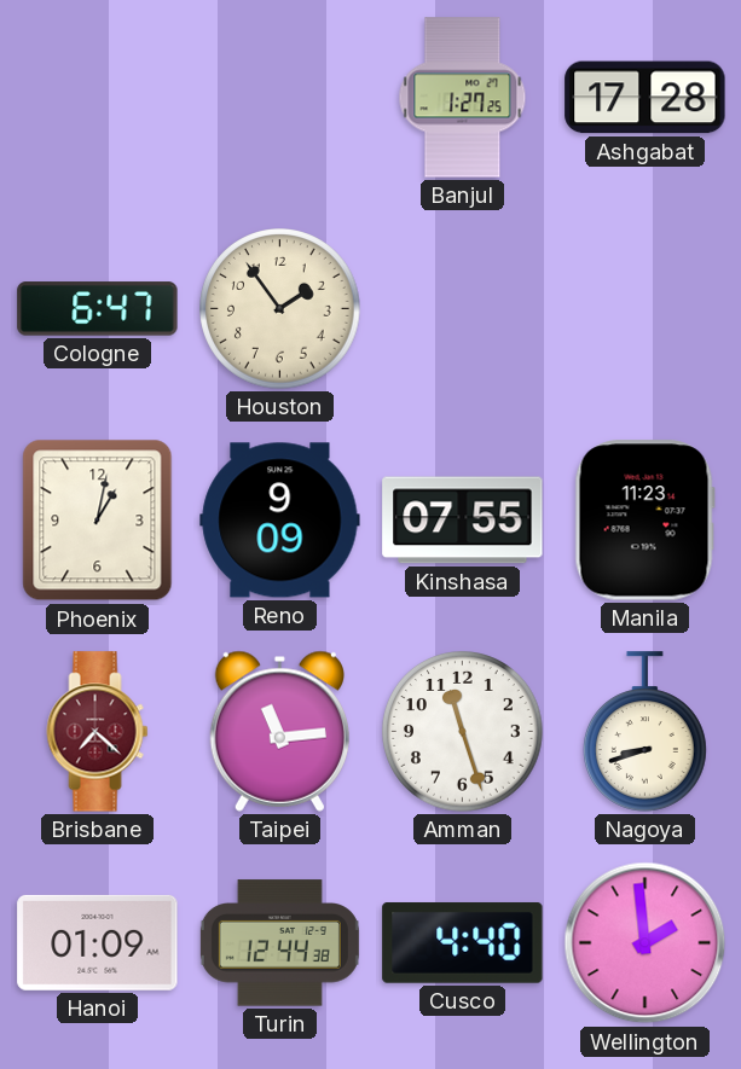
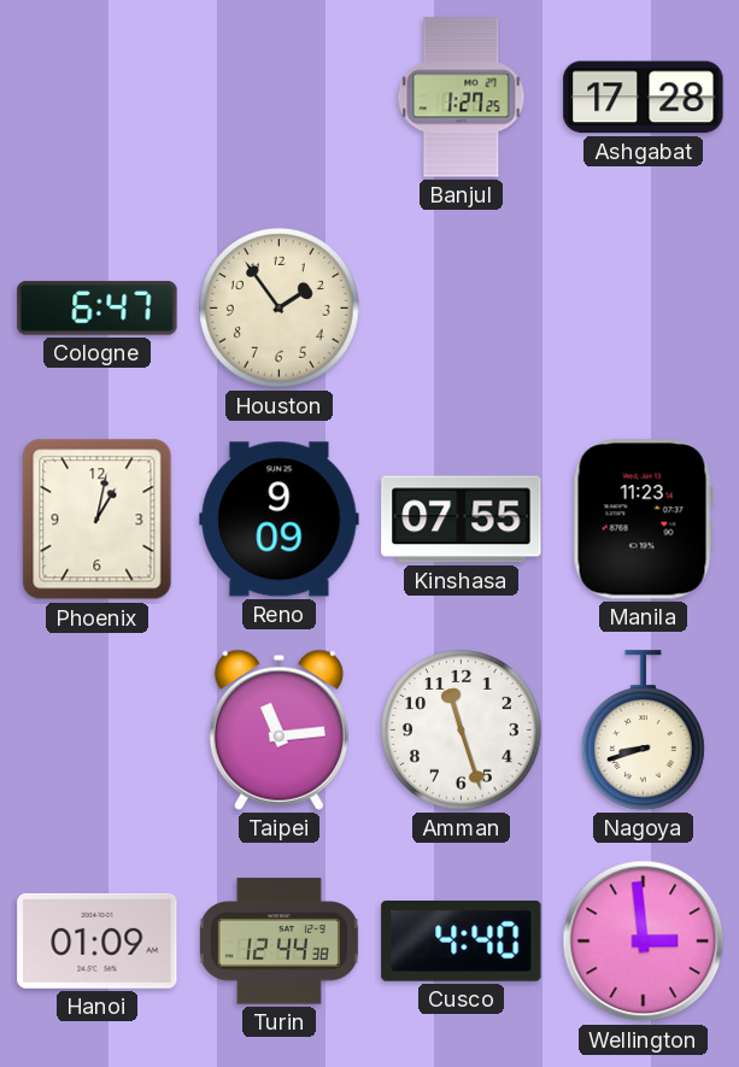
Brisbane: 7:22 -> none
Wellington: 1:59 -> 2:59
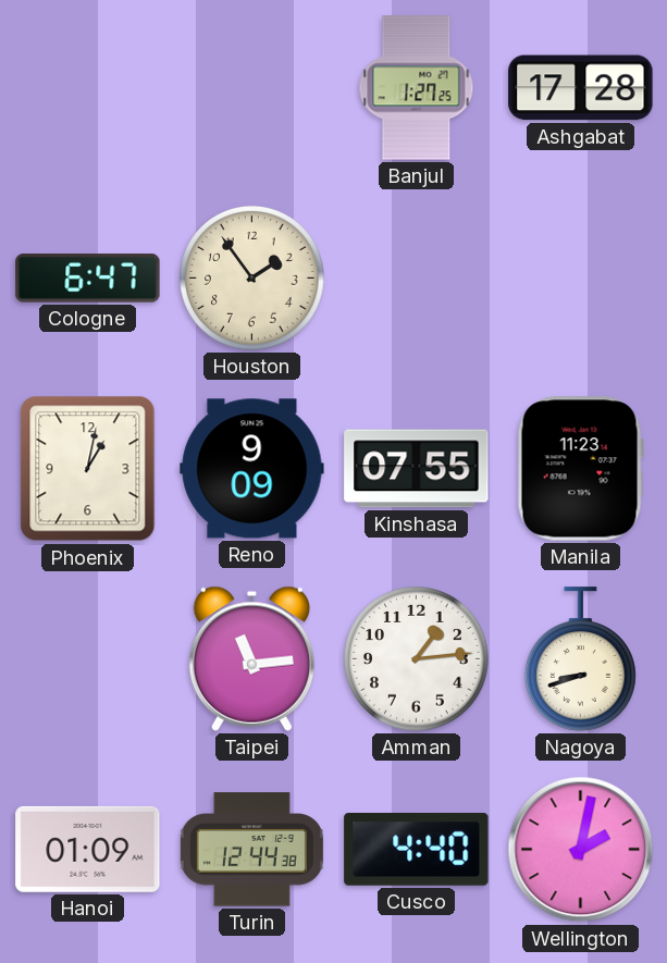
Amman: 11:27 -> 1:14
Wellington: 2:59 -> 2:02
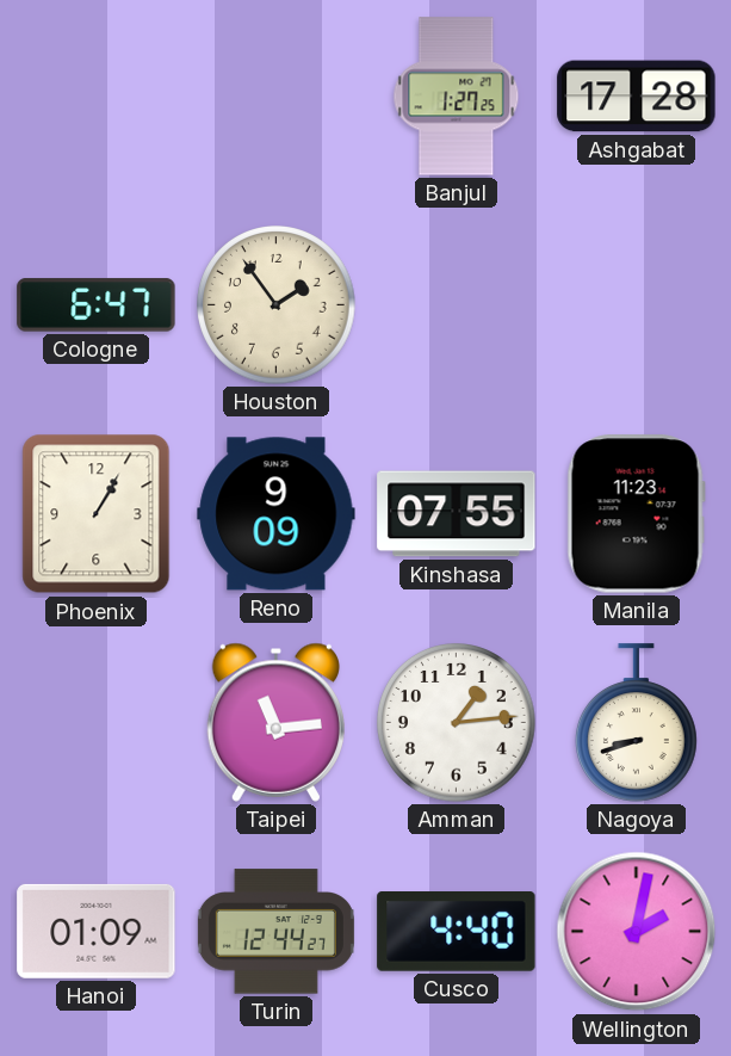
Phoenix: 1:02 -> 1:05
Turin: 12:44:38 -> 12:44:27
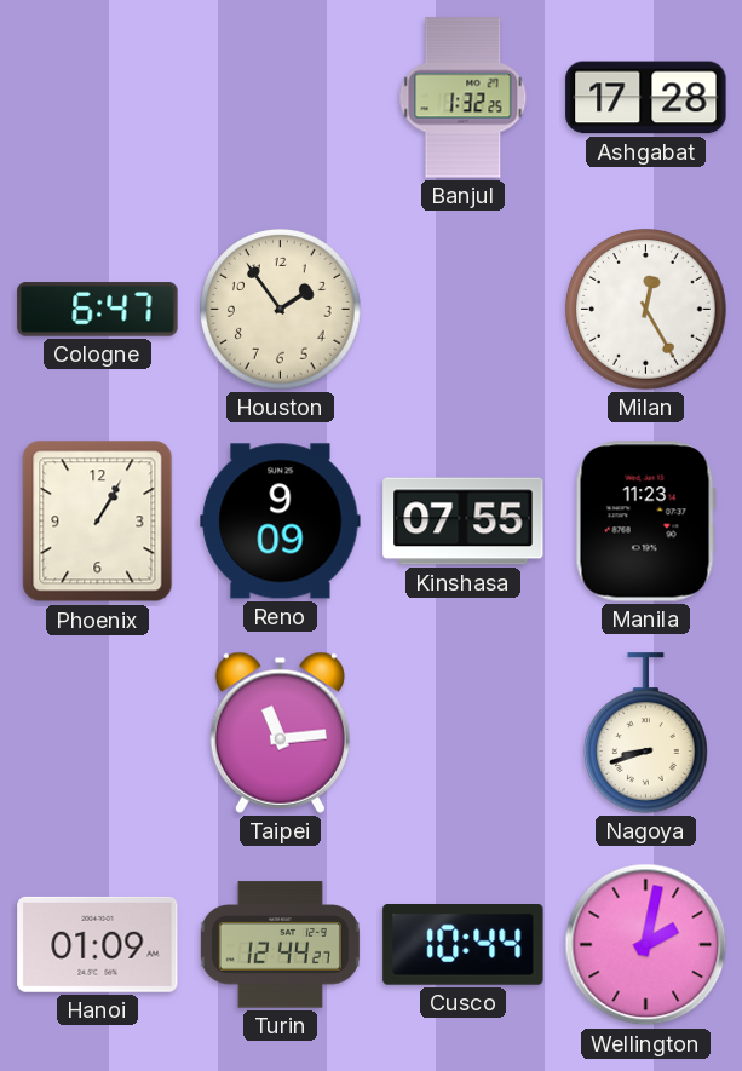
Banjul: 1:27 -> 1:32
Milan: none -> 12:25
Amman: 1:14 -> none
Cusco: 4:40 -> 10:44
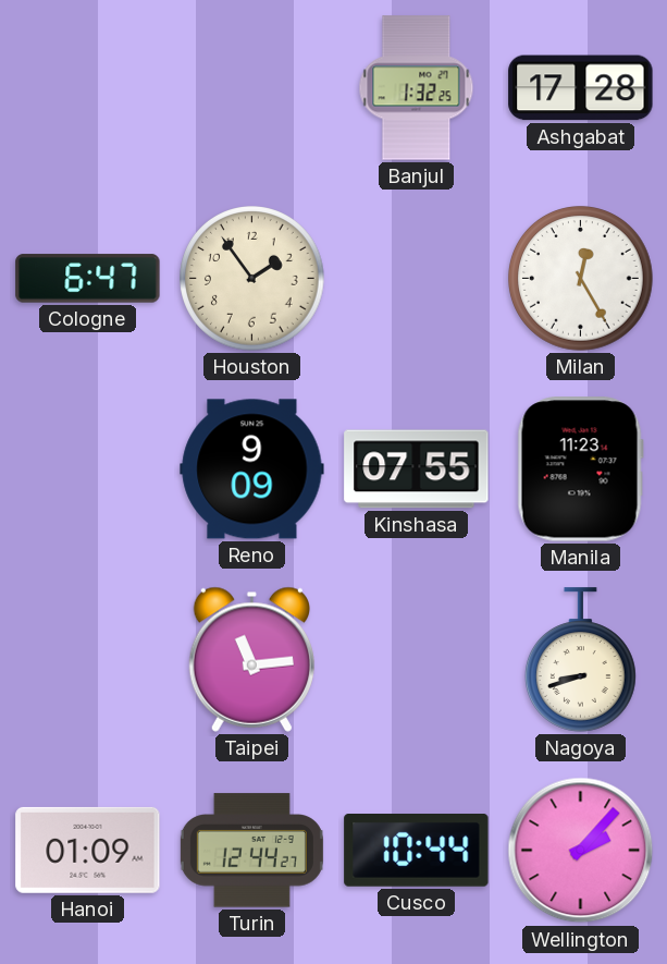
Phoenix: 1:05 -> none
Wellington: 2:02 -> 2:07
